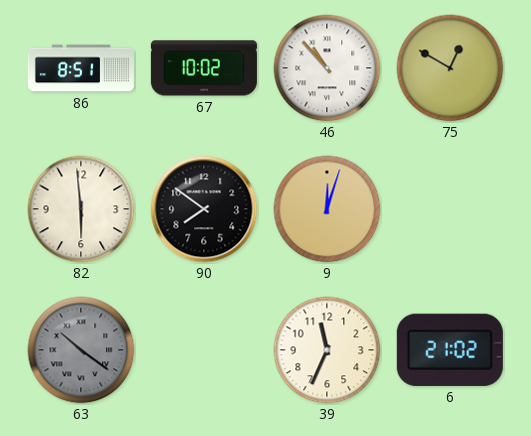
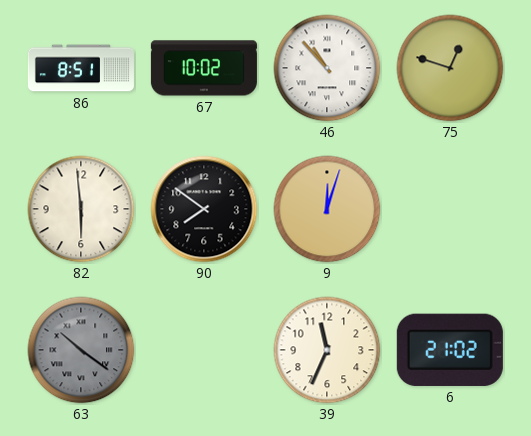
75: 12:50 -> 12:48
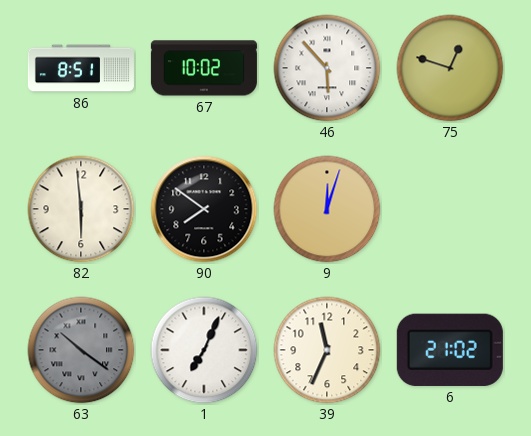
46: 10:53 -> 5:53
1: none -> 7:04
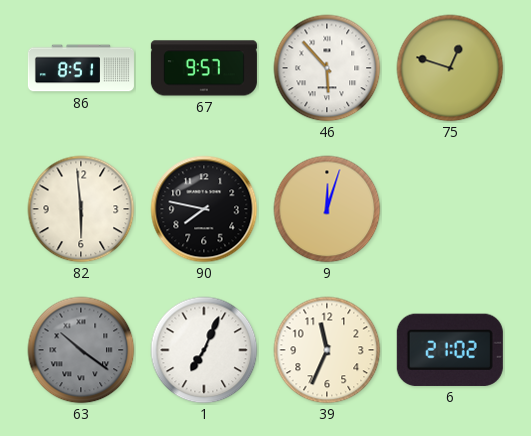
67: 10:02 -> 9:57
90: 7:51 -> 7:47
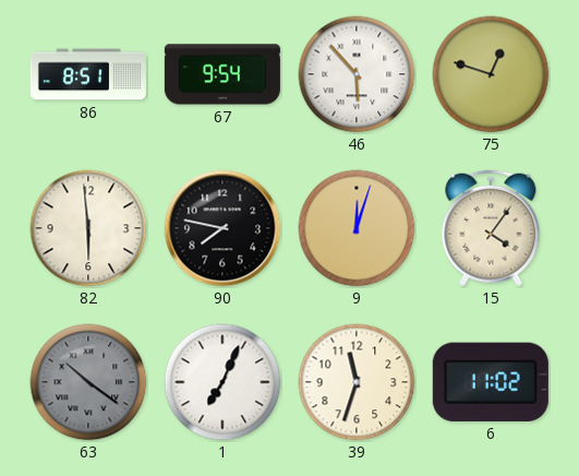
67: 9:57 -> 9:54
15: none -> 4:06
39: 11:34 -> 11:33
6: 21:02 -> 11:02
